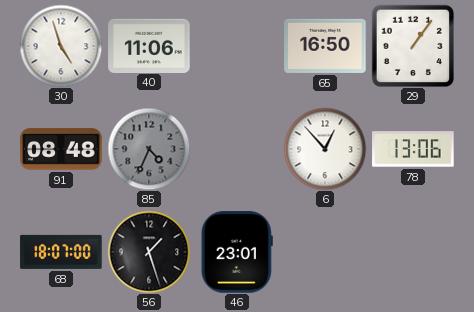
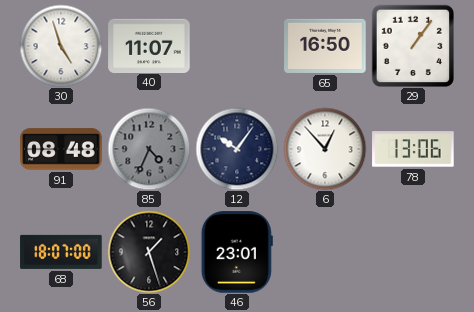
40: 11:06 -> 11:07
12: none -> 10:06
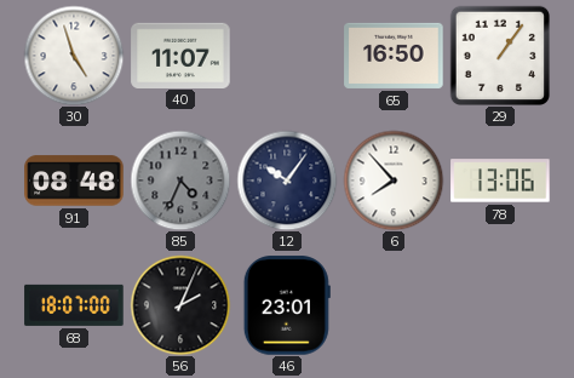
6: 12:53 -> 7:53
56: 1:27 -> 2:04
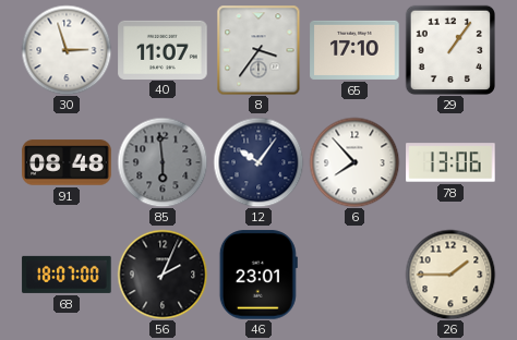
30: 4:57 -> 2:57
8: none -> 3:36
65: 16:50 -> 17:10
85: 4:34 -> 5:59
26: none -> 1:45
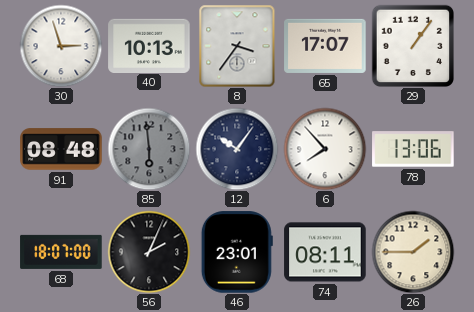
40: 11:07 -> 10:13
65: 17:10 -> 17:07
74: none -> 08:11
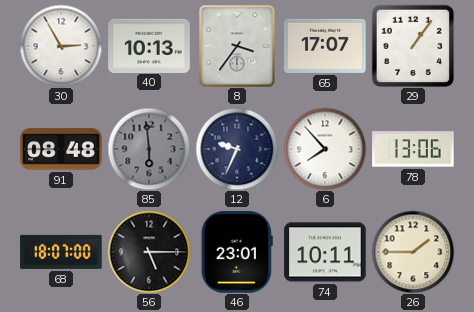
30: 2:57 -> 2:55
12: 10:06 -> 9:34
56: 2:04 -> 5:15
74: 08:11 -> 10:11
